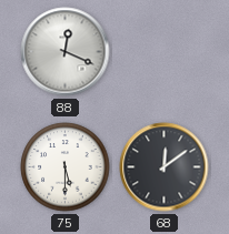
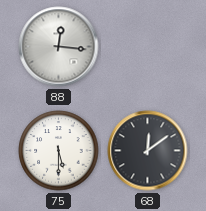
88: 12:19 -> 12:16
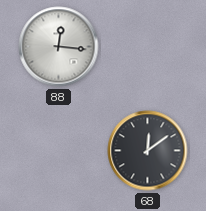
75: 5:30 -> none
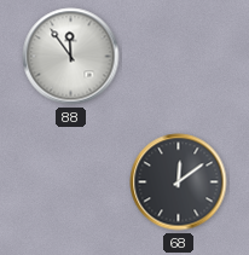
88: 12:16 -> 11:54
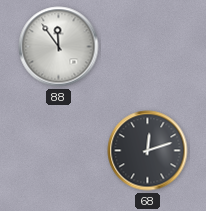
68: 12:09 -> 12:12
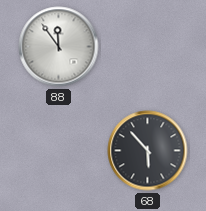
68: 12:12 -> 5:53
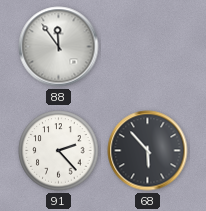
91: none -> 2:23
